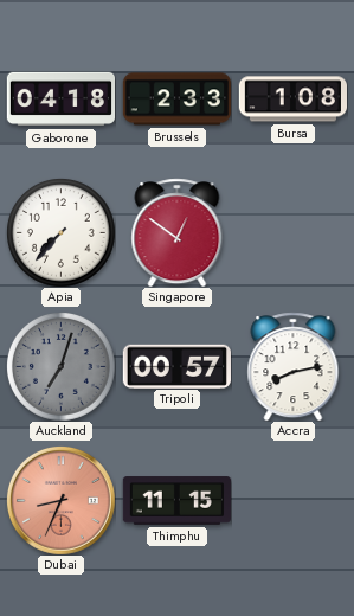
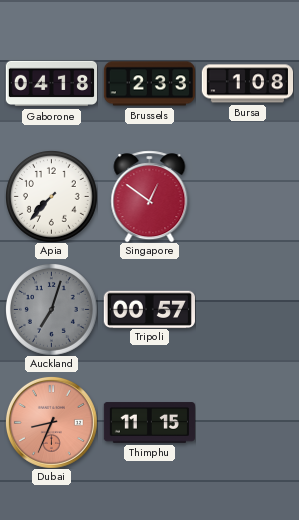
Accra: 8:13 -> none
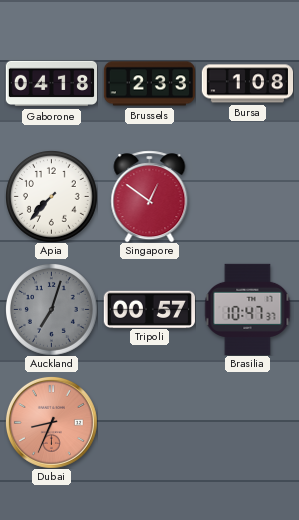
Brasilia: none -> 10:47
Thimphu: 11:15 -> none
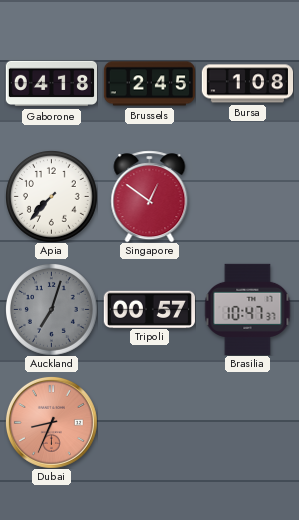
Brussels: 2:33 -> 2:45
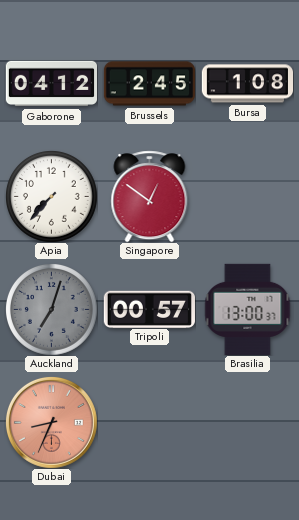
Gaborone: 04:18 -> 04:12
Brasilia: 10:47 -> 13:00
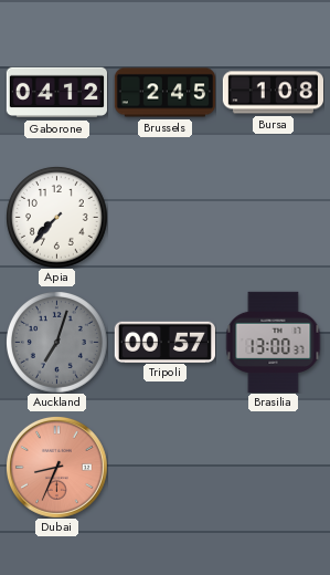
Singapore: 12:51 -> none
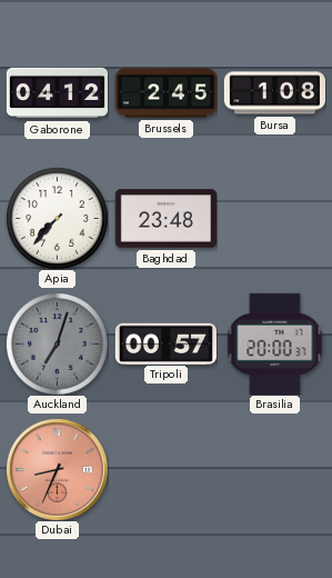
Baghdad: none -> 23:48
Brasilia: 13:00 -> 20:00
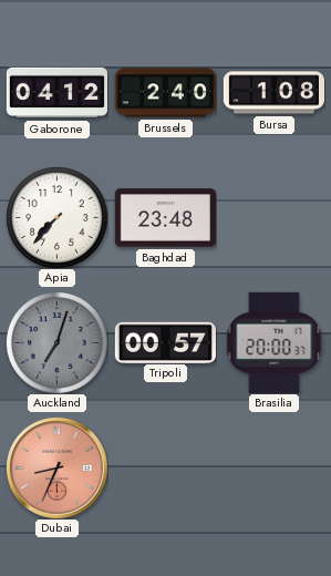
Brussels: 2:45 -> 2:40
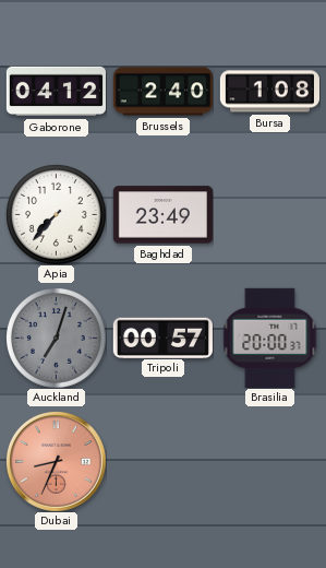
Baghdad: 23:48 -> 23:49
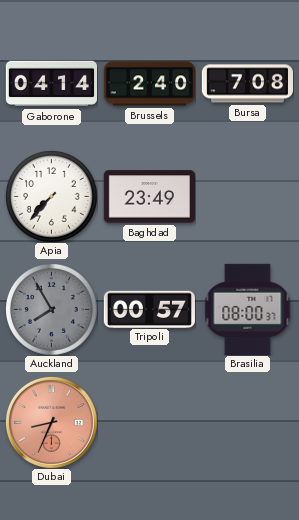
Gaborone: 04:12 -> 04:14
Bursa: 1:08 -> 7:08
Auckland: 7:03 -> 7:55
Brasilia: 20:00 -> 08:00
